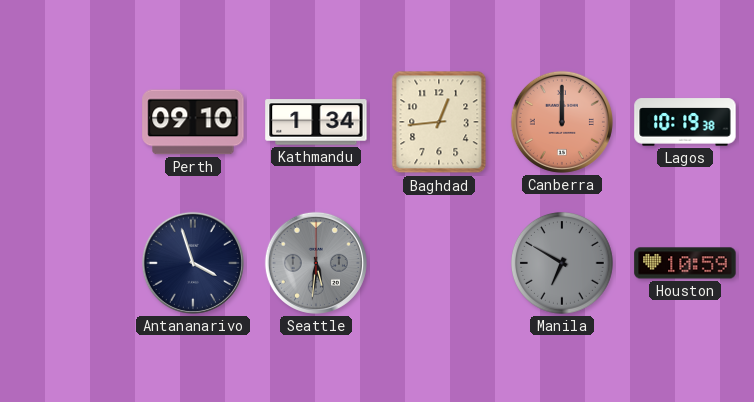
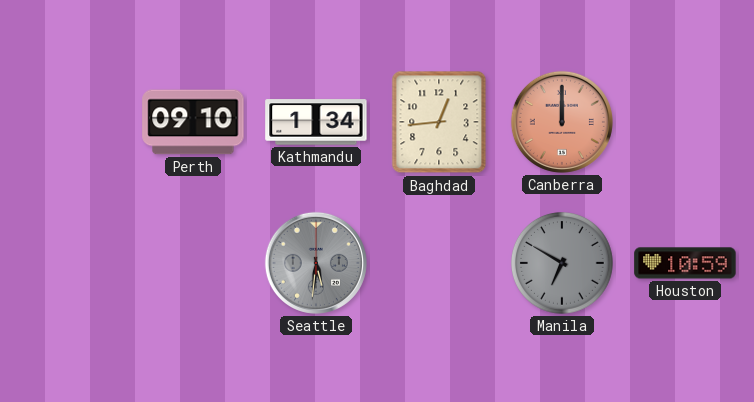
Lagos: 10:19 -> none
Antananarivo: 3:57 -> none
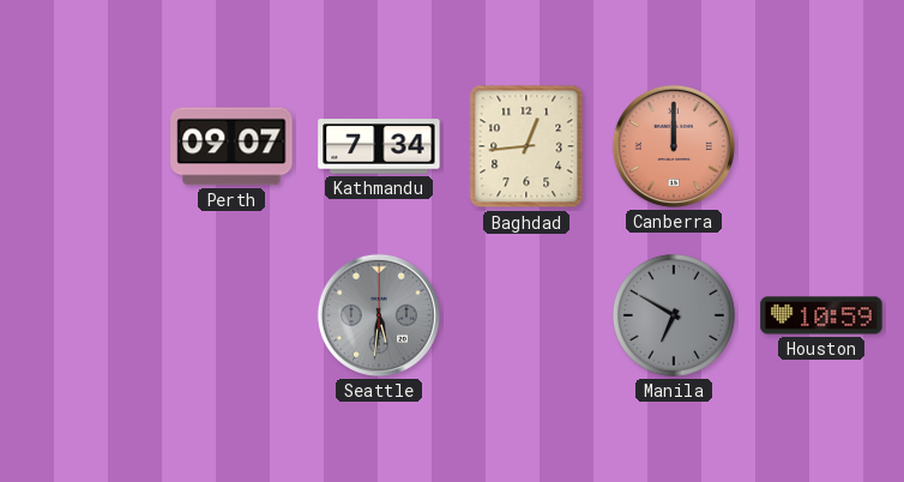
Perth: 09:10 -> 09:07
Kathmandu: 1:34 -> 7:34
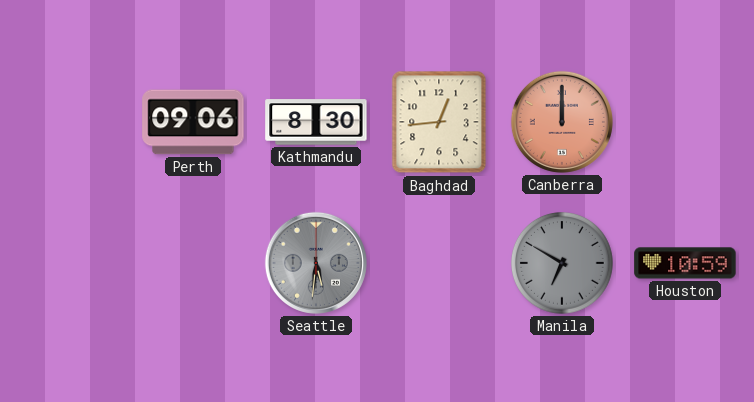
Perth: 09:07 -> 09:06
Kathmandu: 7:34 -> 8:30
